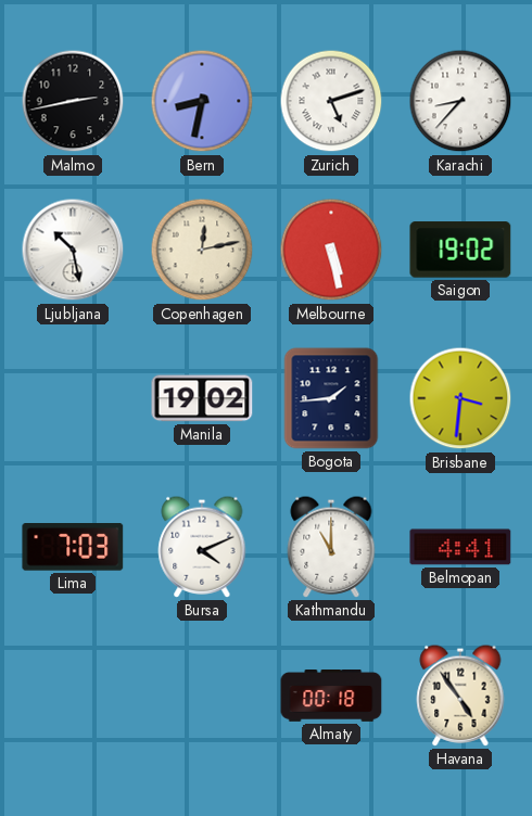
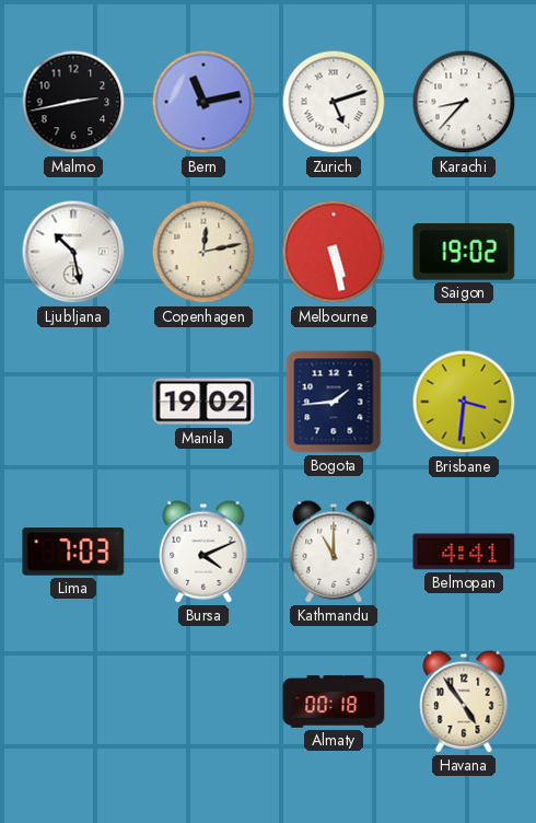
Bern: 8:32 -> 11:13
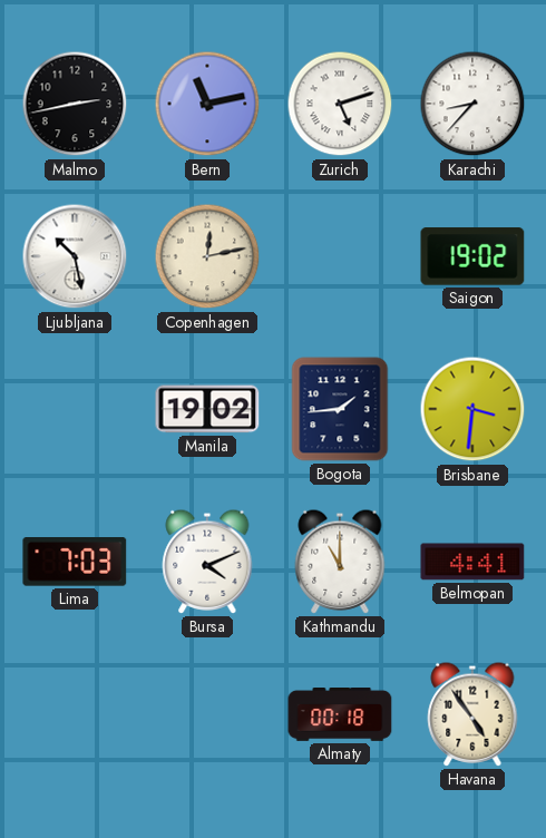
Melbourne: 5:28 -> none
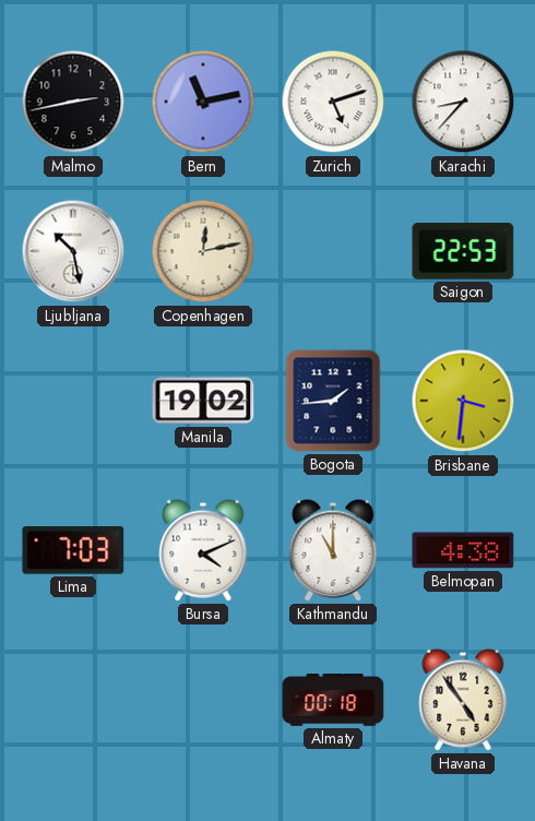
Saigon: 19:02 -> 22:53
Belmopan: 4:41 -> 4:38
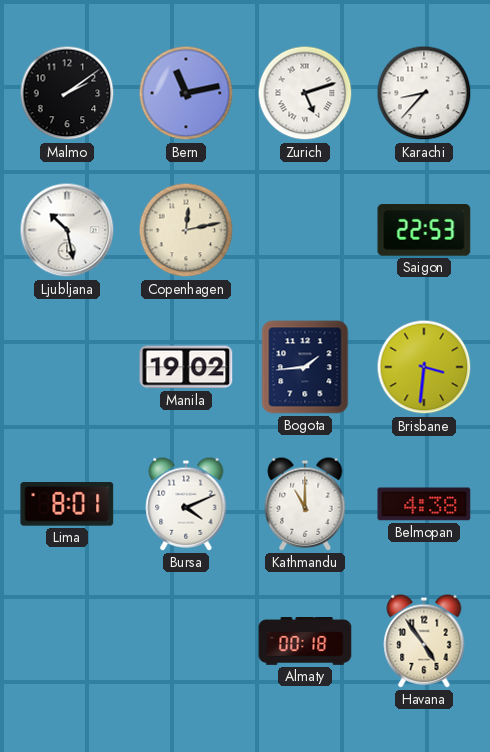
Malmo: 2:43 -> 2:09
Lima: 7:03 -> 8:01
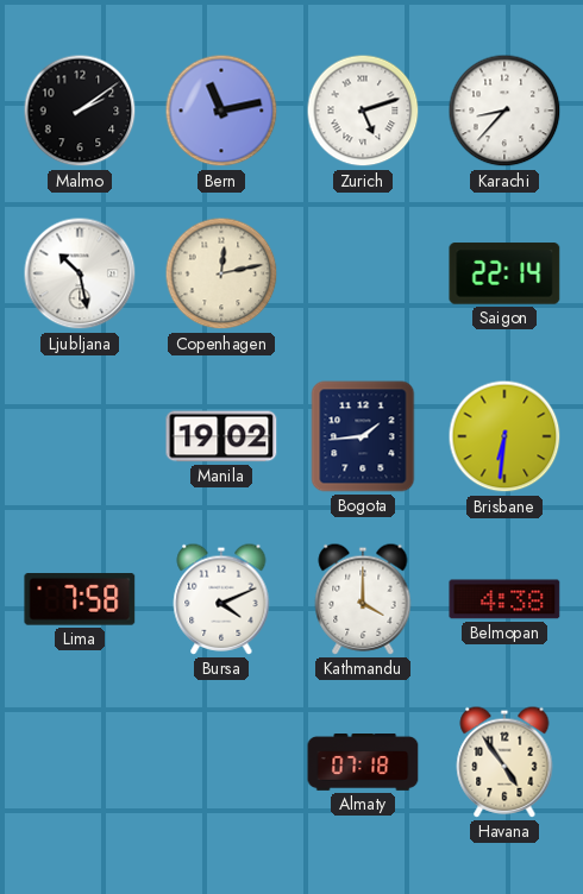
Saigon: 22:53 -> 22:14
Brisbane: 3:31 -> 6:31
Lima: 8:01 -> 7:58
Kathmandu: 11:00 -> 4:00
Almaty: 00:18 -> 07:18
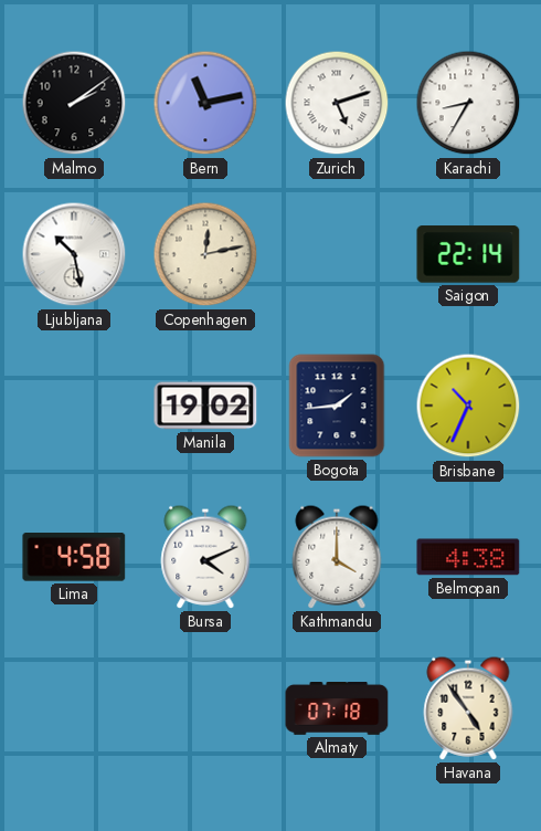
Karachi: 8:37 -> 8:35
Brisbane: 6:31 -> 10:34
Lima: 7:58 -> 4:58
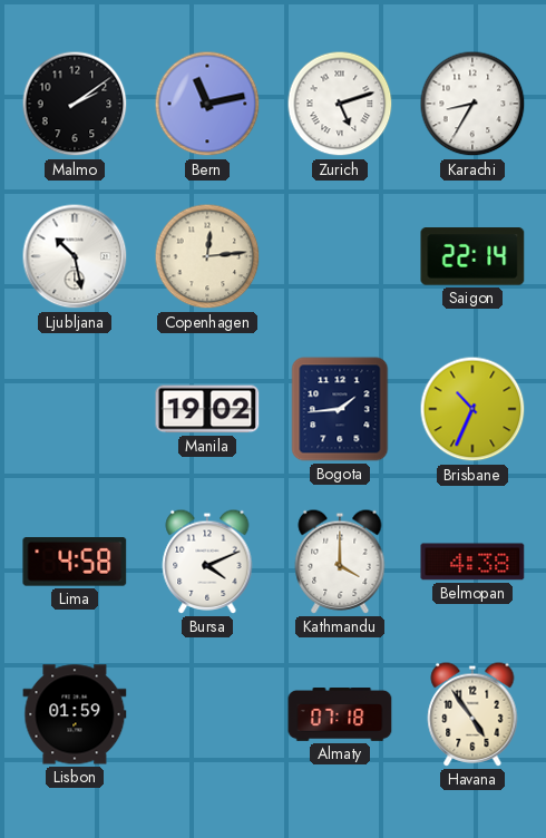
Copenhagen: 12:13 -> 12:14
Lisbon: none -> 01:59
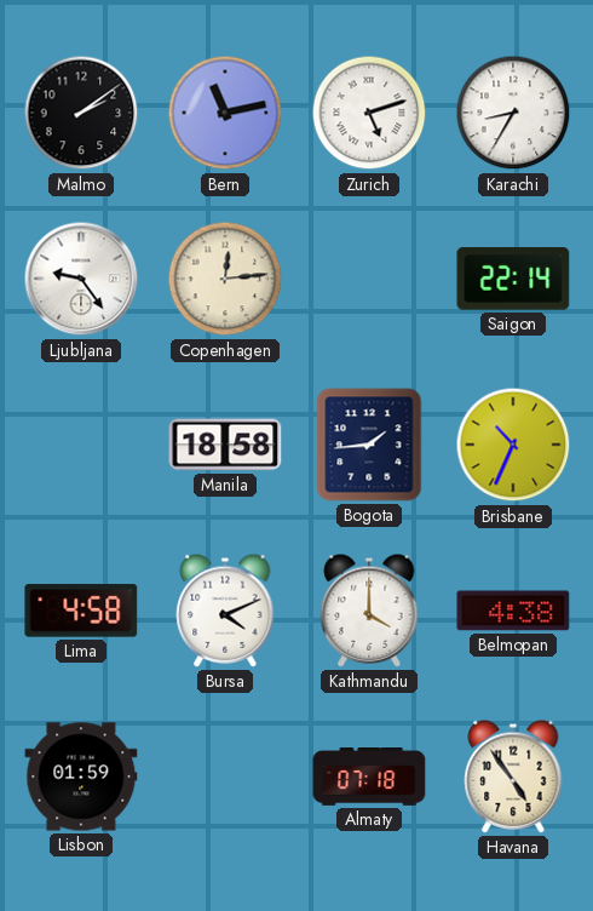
Ljubljana: 10:28 -> 9:24
Manila: 19:02 -> 18:58
